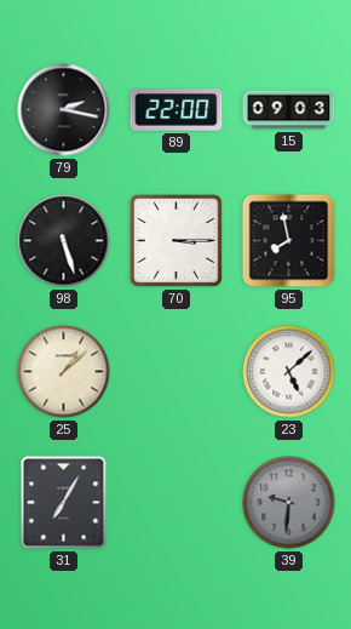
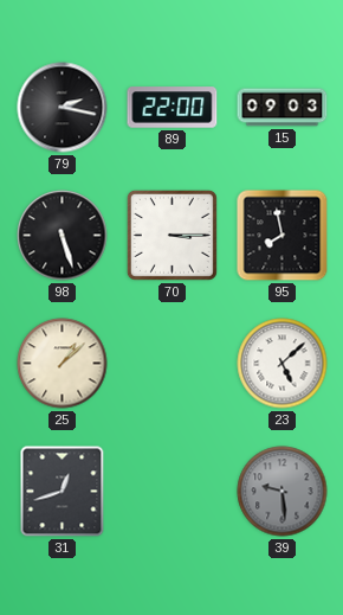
31: 7:05 -> 12:42
39: 9:31 -> 9:29
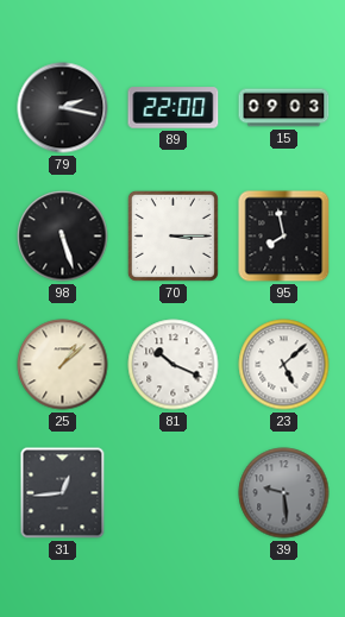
81: none -> 10:19
31: 12:42 -> 12:44
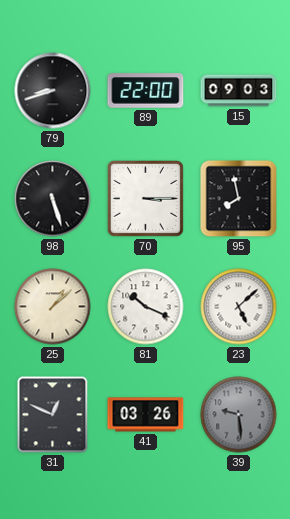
79: 2:17 -> 8:42
31: 12:44 -> 12:49
41: none -> 03:26
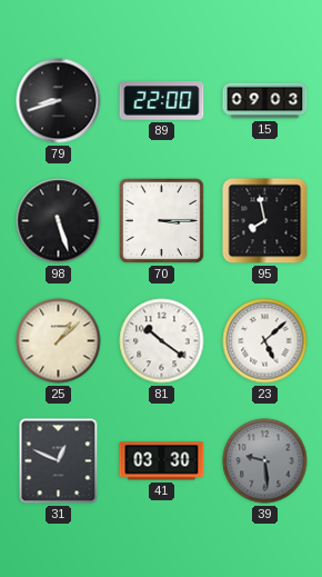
81: 10:19 -> 10:21
41: 03:26 -> 03:30
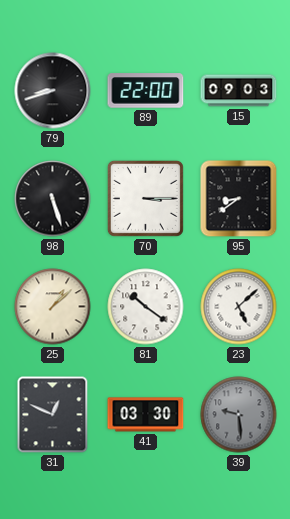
95: 7:58 -> 8:39
